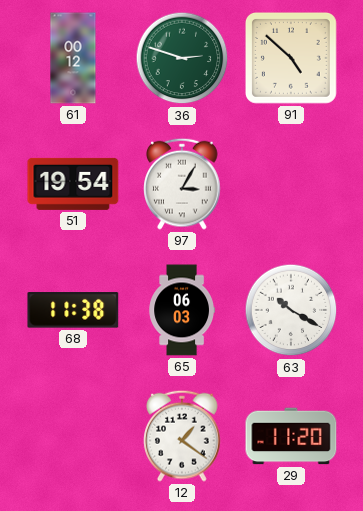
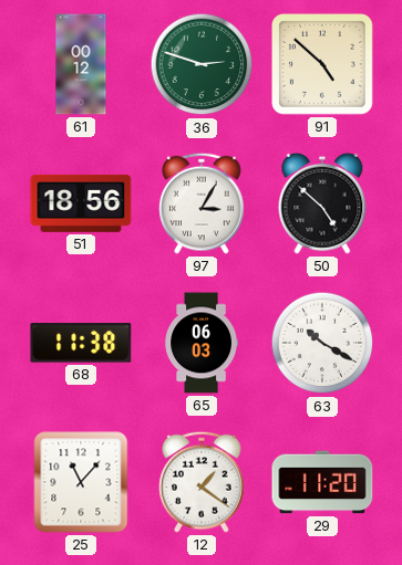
51: 19:54 -> 18:56
50: none -> 4:52
25: none -> 11:07
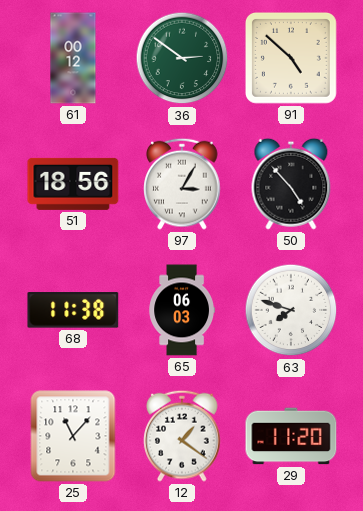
36: 2:48 -> 2:51
50: 4:52 -> 4:53
63: 10:20 -> 7:48
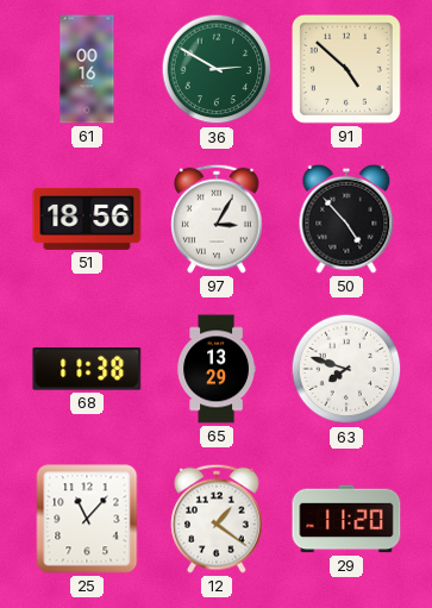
61: 00:12 -> 00:16
36: 2:51 -> 2:50
65: 06:03 -> 13:29
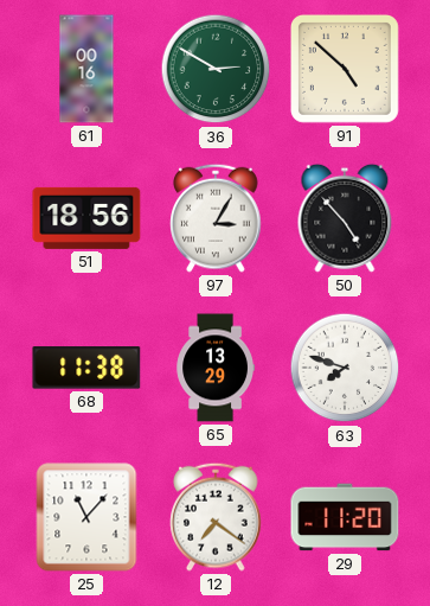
12: 1:21 -> 7:21
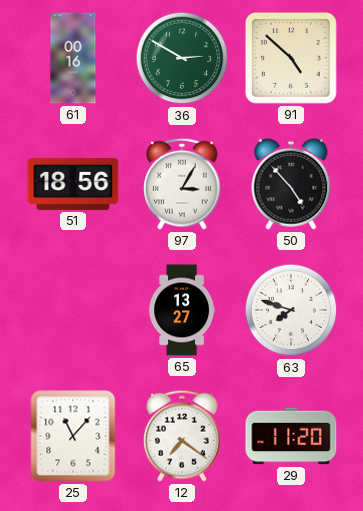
68: 11:38 -> none
65: 13:29 -> 13:27
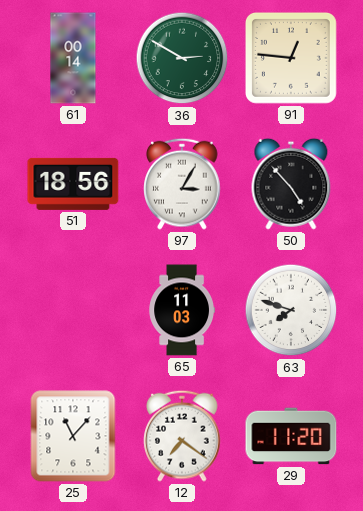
61: 00:16 -> 00:14
91: 4:52 -> 12:46
65: 13:27 -> 11:03
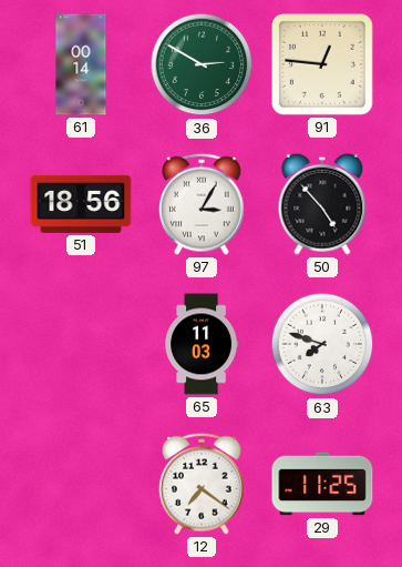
25: 11:07 -> none
29: 11:20 -> 11:25
